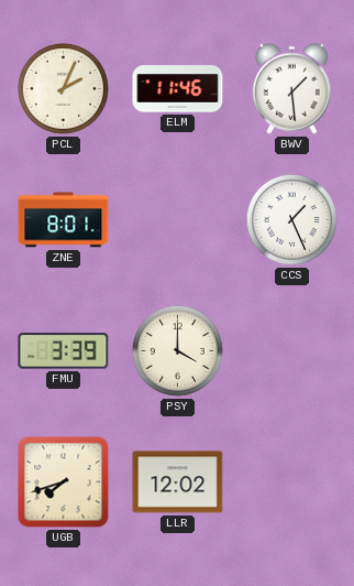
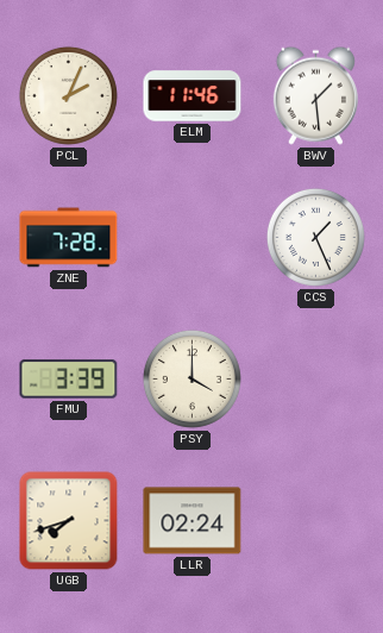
ZNE: 8:01 -> 7:28
LLR: 12:02 -> 02:24
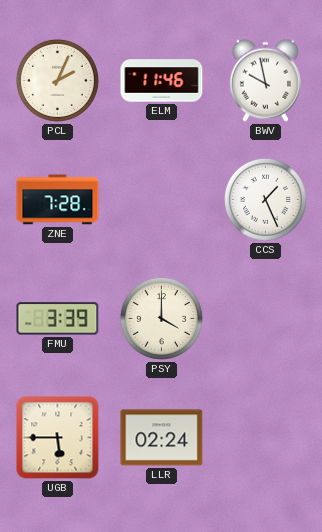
BWV: 1:29 -> 9:58
UGB: 7:42 -> 5:45
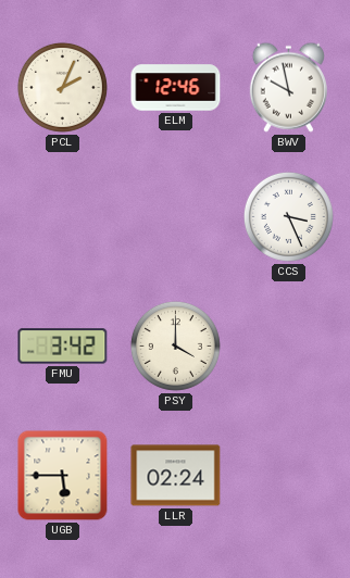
ELM: 11:46 -> 12:46
ZNE: 7:28 -> none
CCS: 1:26 -> 3:26
FMU: 3:39 -> 3:42
